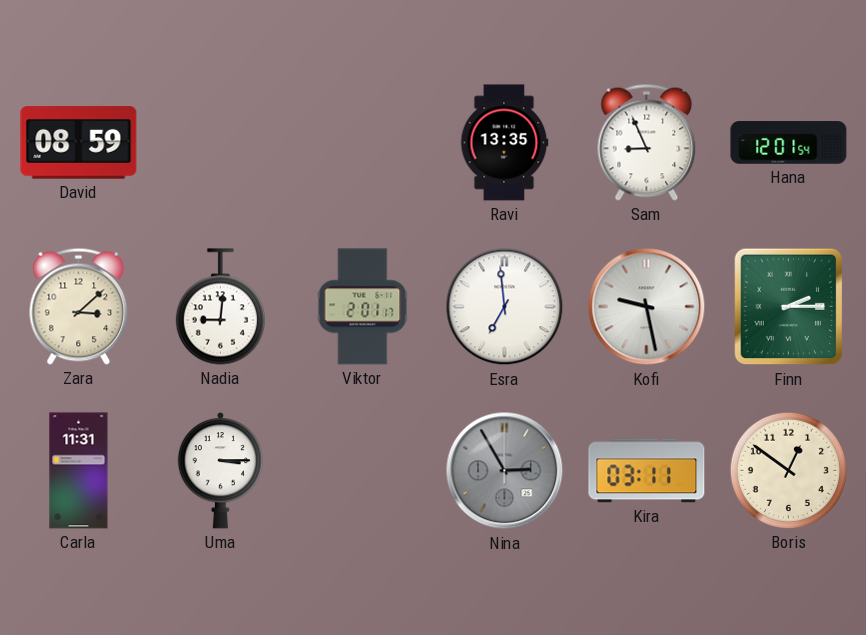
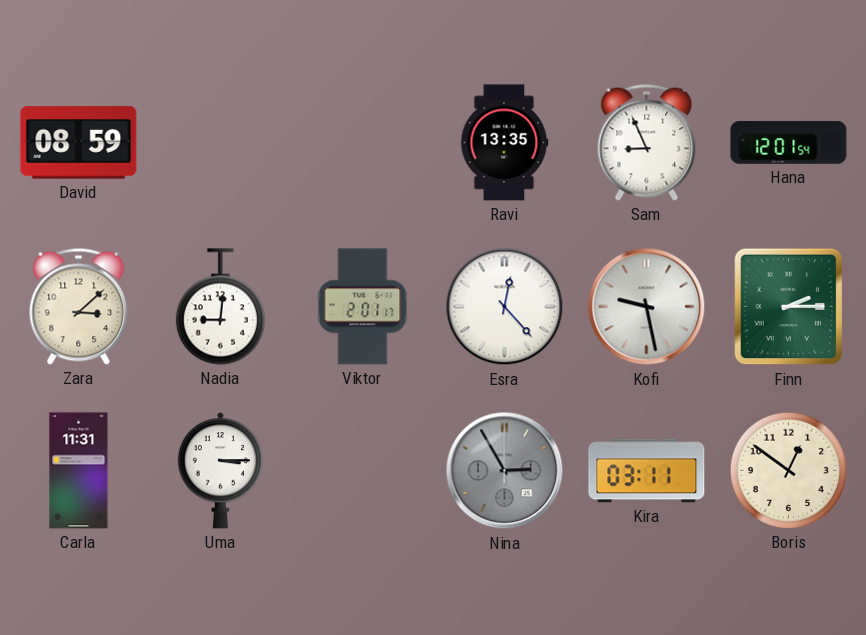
Esra: 6:59 -> 12:23
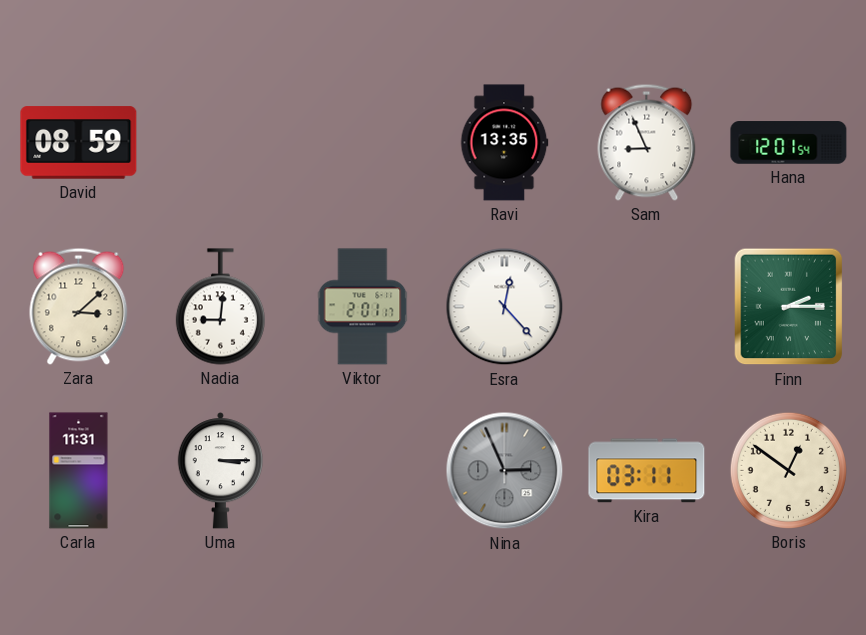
Kofi: 9:28 -> none
Nina: 2:55 -> 2:56
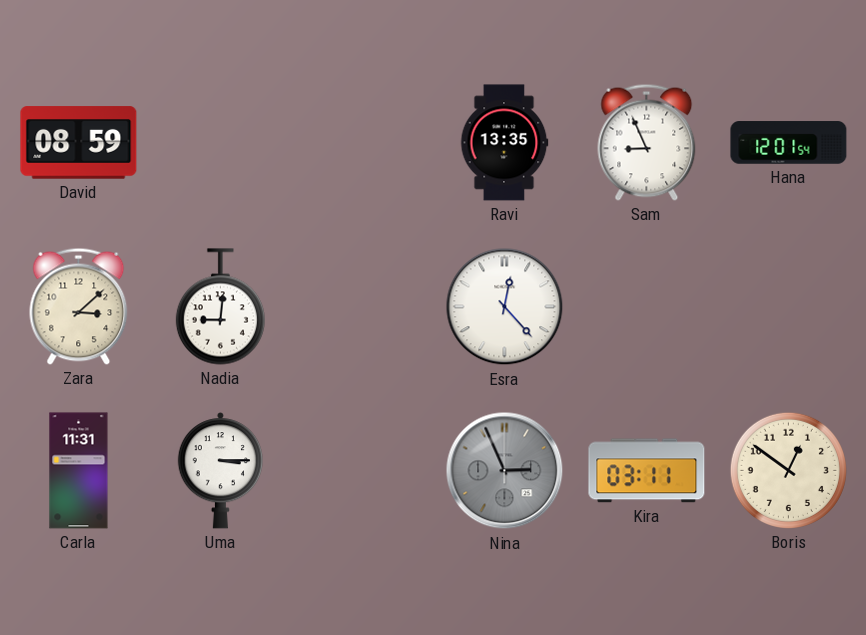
Viktor: 2:01 -> none
Finn: 2:15 -> none
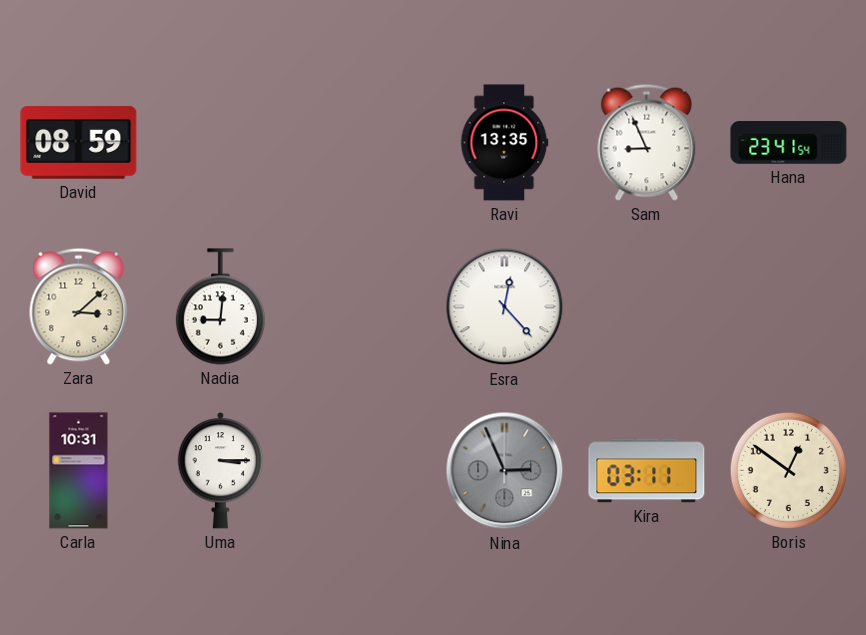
Hana: 12:01 -> 23:41
Carla: 11:31 -> 10:31
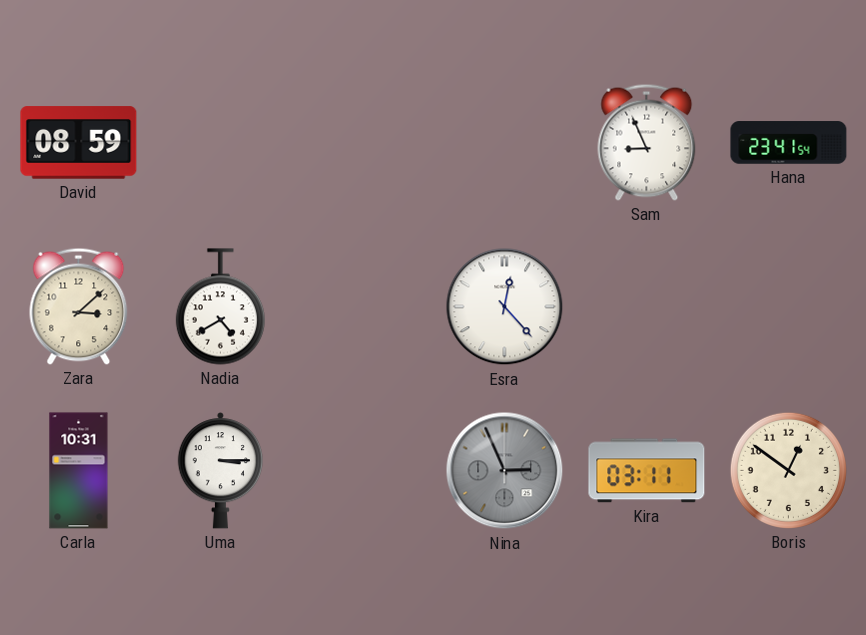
Ravi: 13:35 -> none
Nadia: 9:01 -> 4:40
